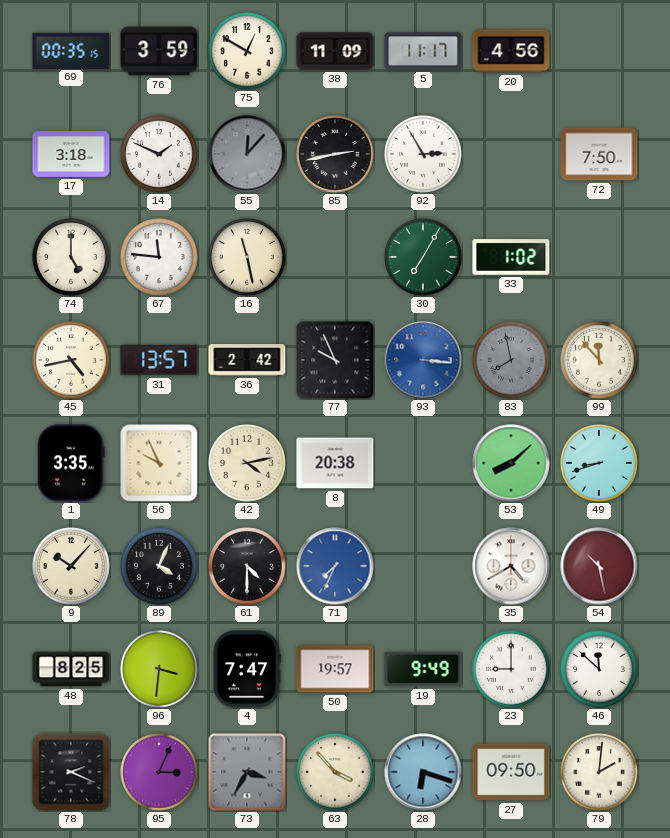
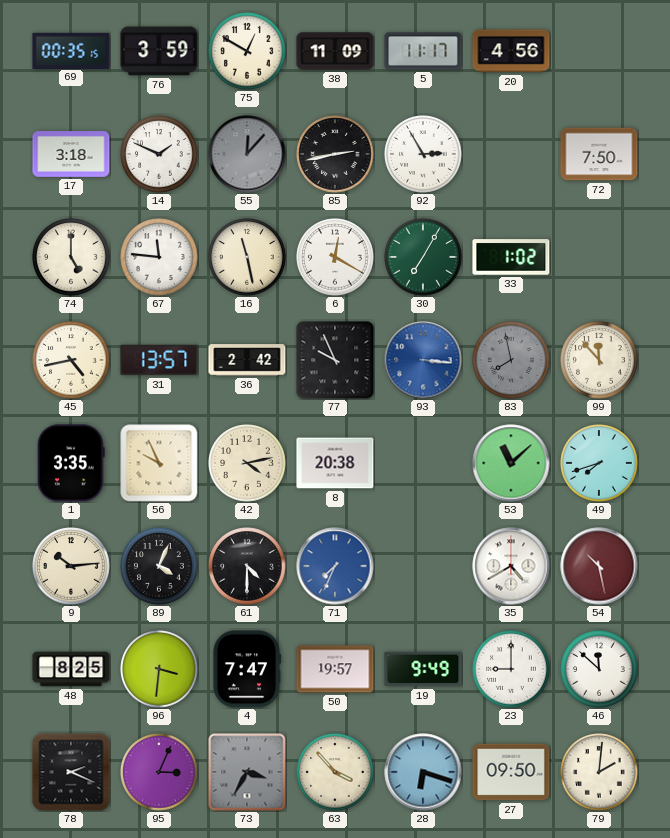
6: none -> 12:20
53: 8:08 -> 11:08
49: 8:42 -> 7:42
9: 10:07 -> 10:14
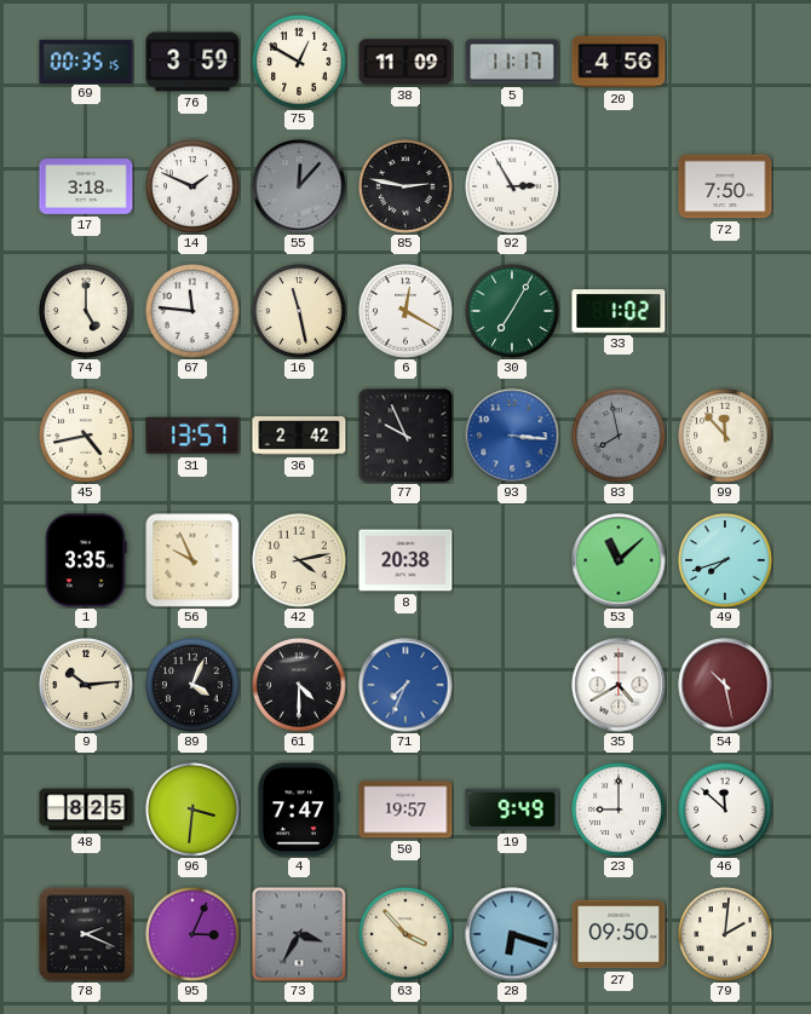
85: 2:43 -> 2:47
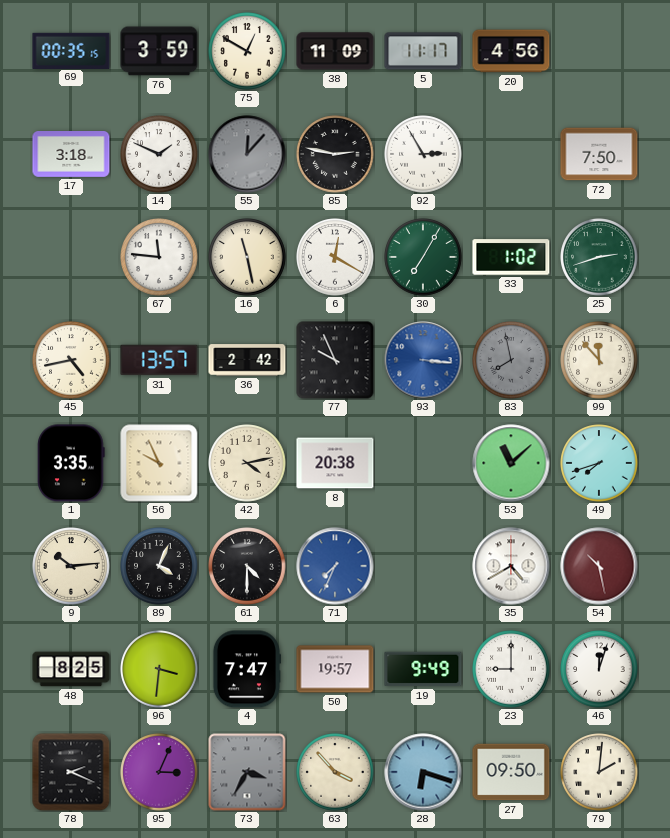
74: 5:00 -> none
25: none -> 2:42
46: 11:52 -> 12:03
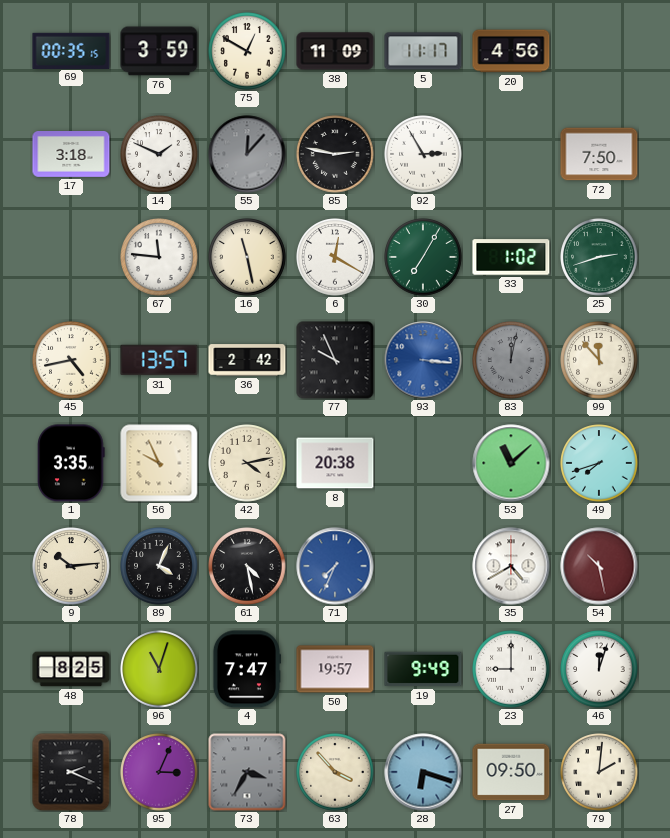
83: 7:58 -> 12:02
61: 4:30 -> 4:28
96: 3:31 -> 11:03
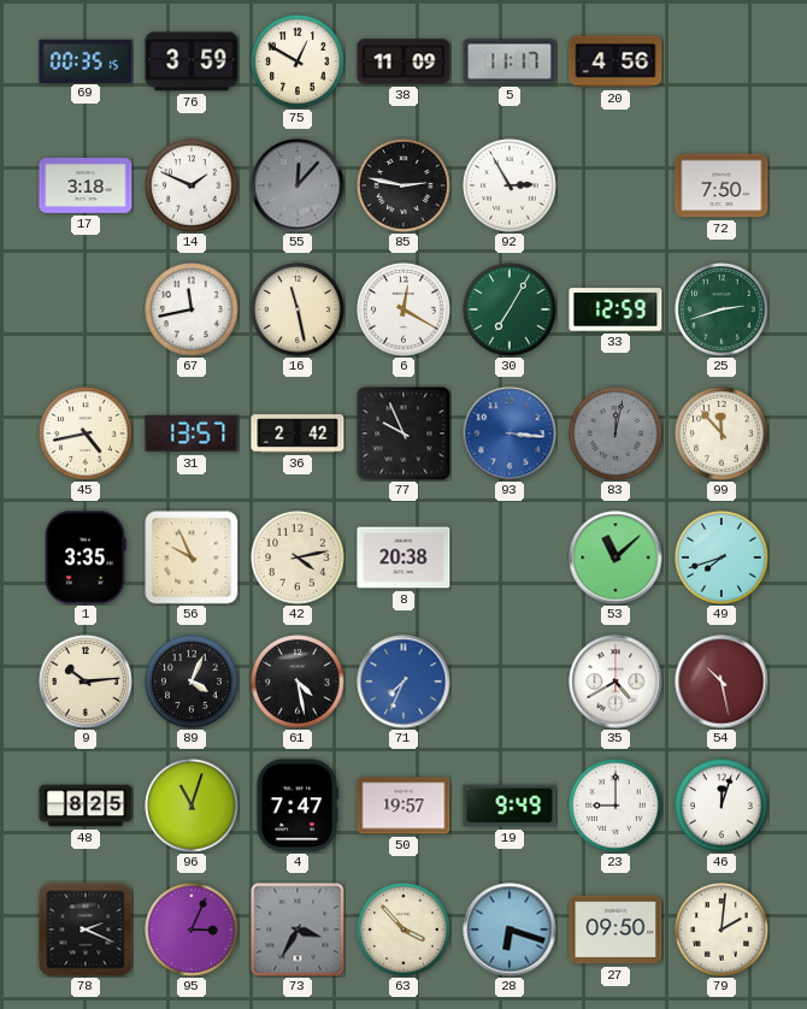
67: 11:46 -> 11:43
33: 1:02 -> 12:59
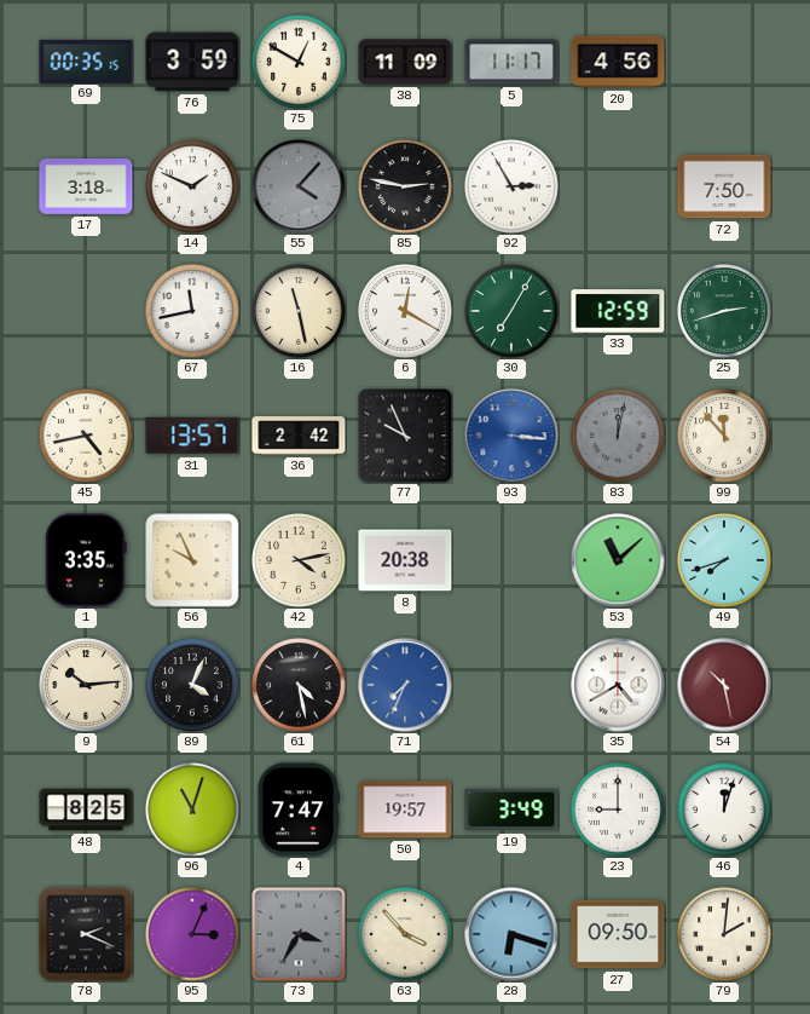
55: 12:07 -> 4:07
19: 9:49 -> 3:49
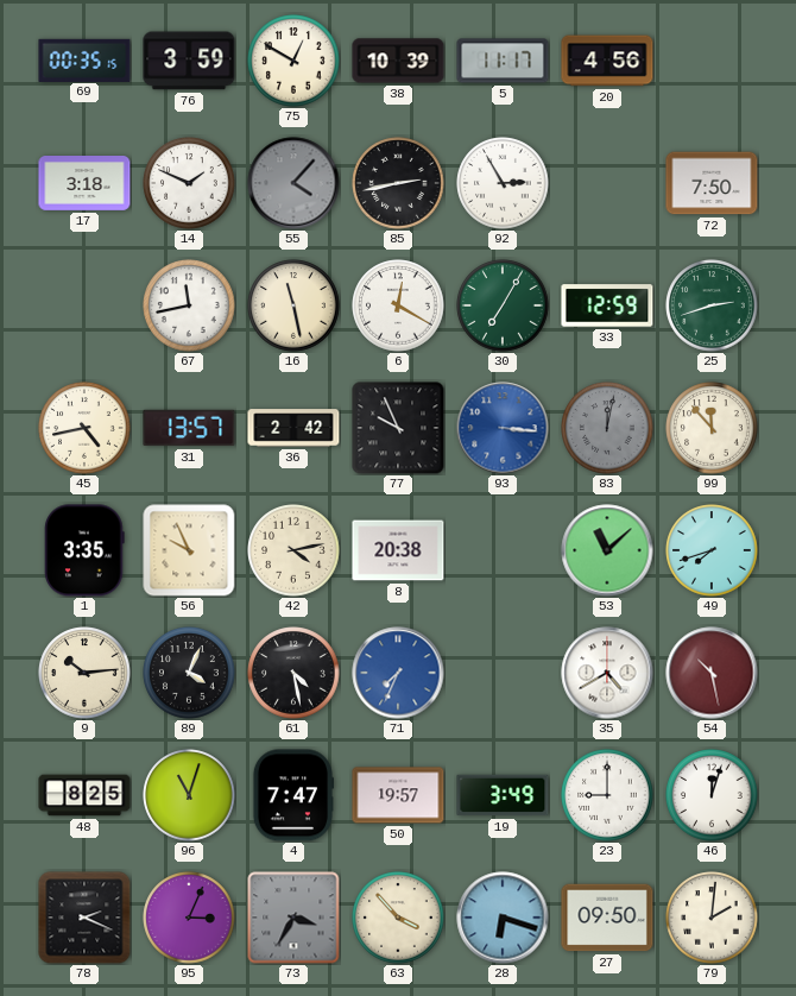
38: 11:09 -> 10:39
85: 2:47 -> 2:43
